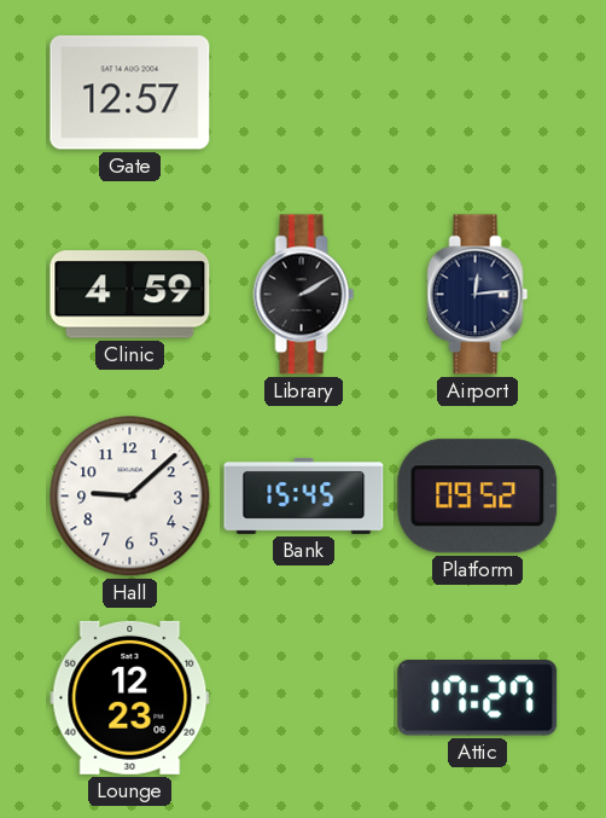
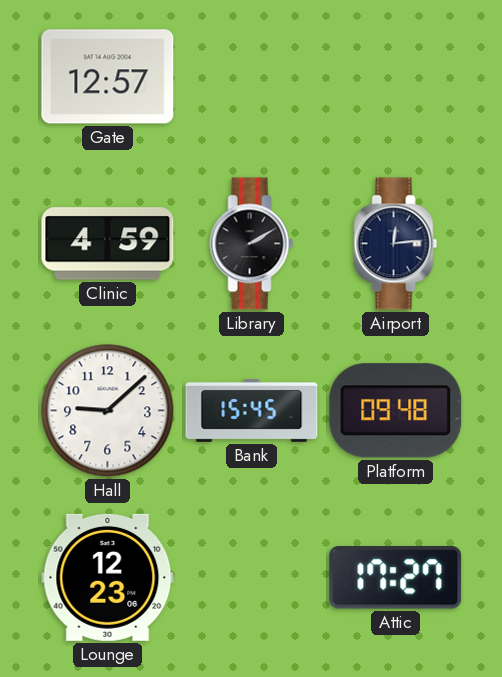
Platform: 09:52 -> 09:48
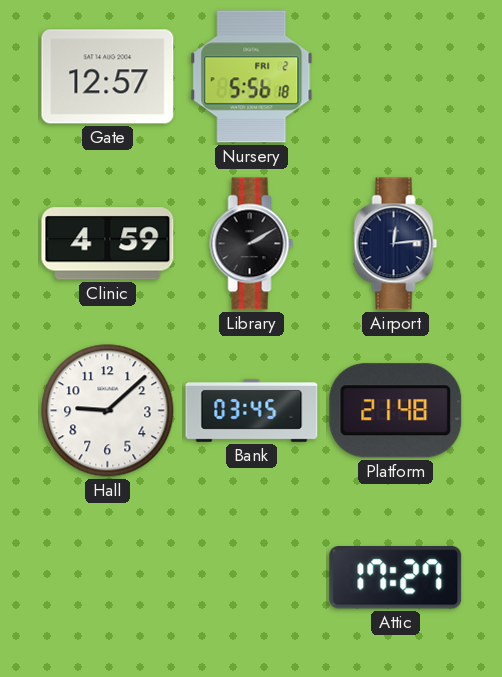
Nursery: none -> 5:56
Bank: 15:45 -> 03:45
Platform: 09:48 -> 21:48
Lounge: 12:23 -> none
